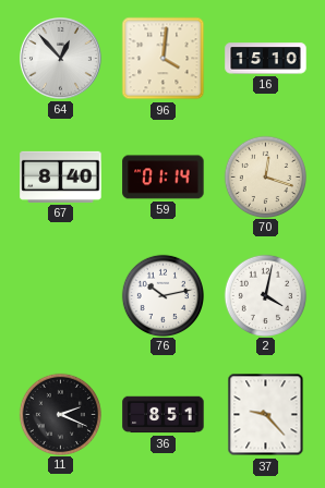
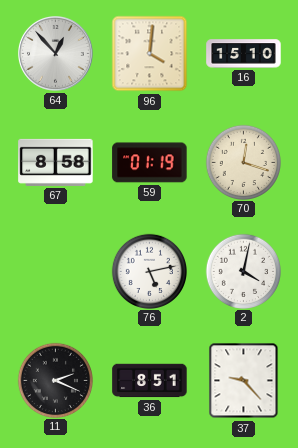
67: 8:40 -> 8:58
59: 01:14 -> 01:19
76: 10:13 -> 5:13
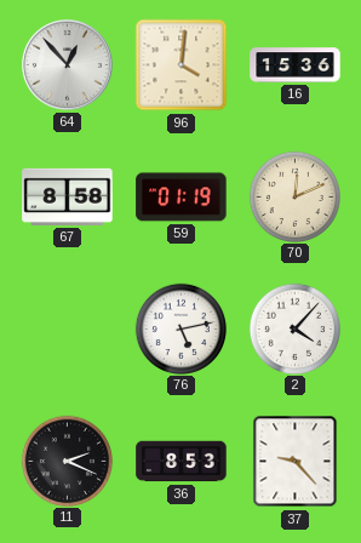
16: 15:10 -> 15:36
70: 12:18 -> 12:11
2: 4:02 -> 4:07
36: 8:51 -> 8:53
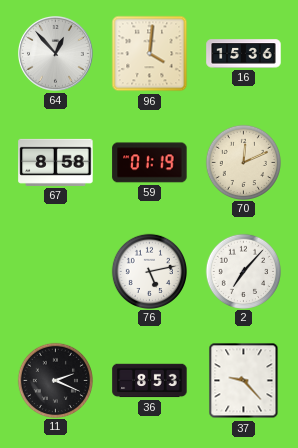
2: 4:07 -> 7:07
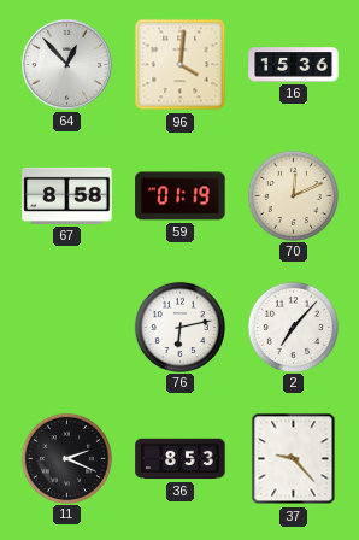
76: 5:13 -> 6:13
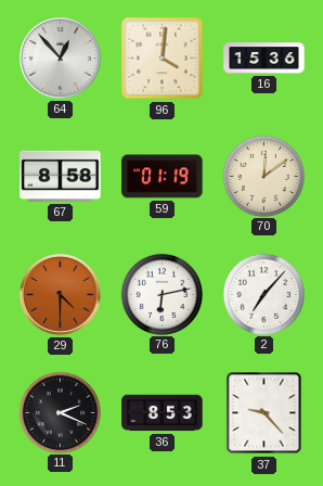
70: 12:11 -> 12:09
29: none -> 4:30
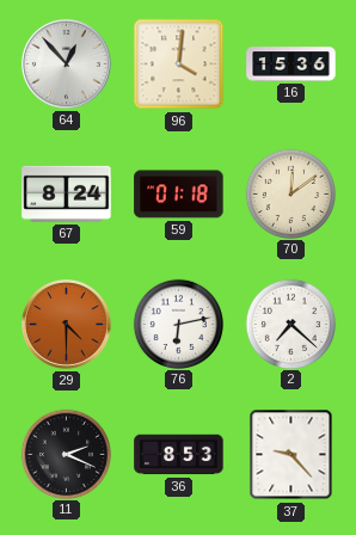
67: 8:58 -> 8:24
59: 01:19 -> 01:18
2: 7:07 -> 7:22
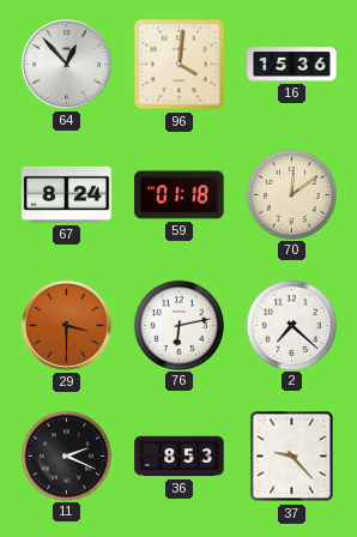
29: 4:30 -> 3:30
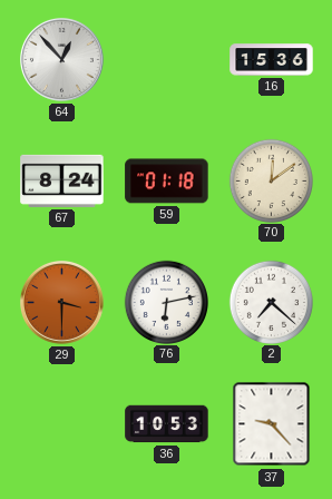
96: 4:01 -> none
11: 2:19 -> none
36: 8:53 -> 10:53
